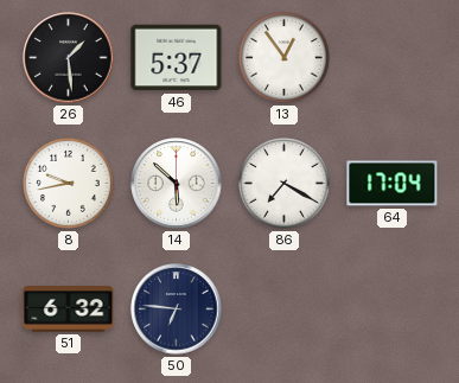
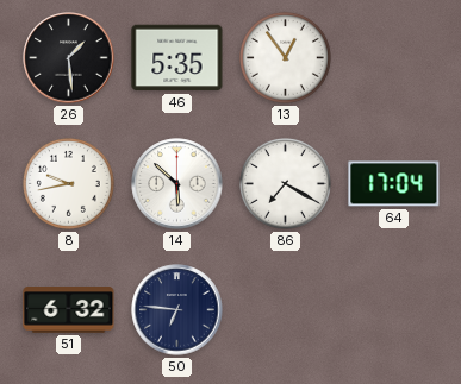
46: 5:37 -> 5:35
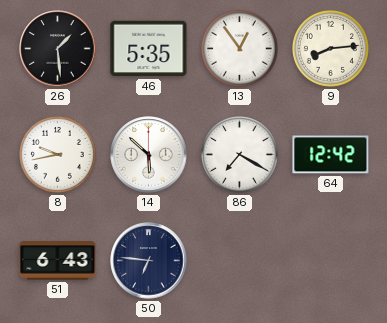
9: none -> 8:14
64: 17:04 -> 12:42
51: 6:32 -> 6:43
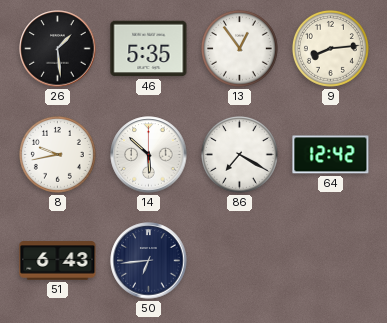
50: 6:46 -> 6:44
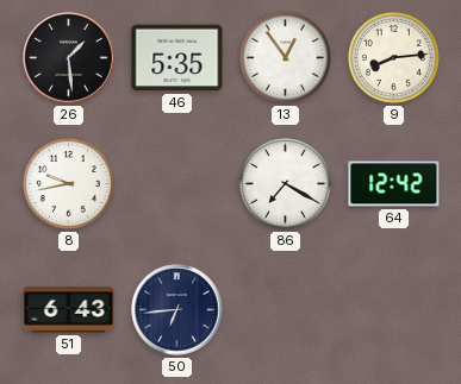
14: 5:52 -> none
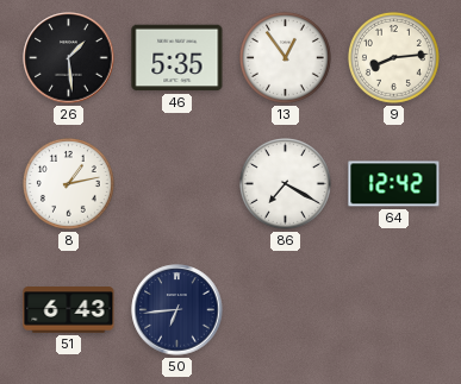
8: 9:43 -> 1:13
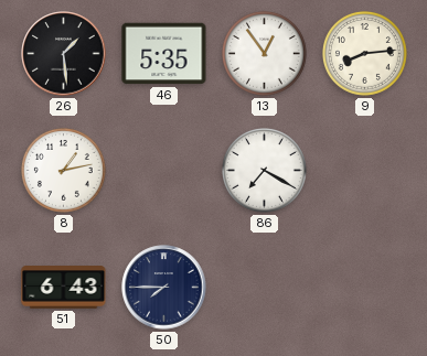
64: 12:42 -> none
50: 6:44 -> 7:45
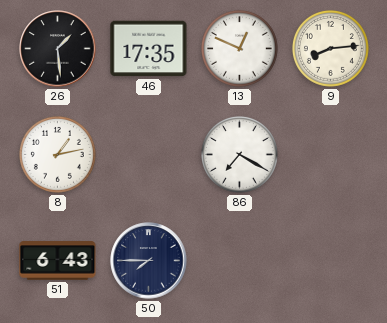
46: 5:35 -> 17:35
13: 12:54 -> 12:49
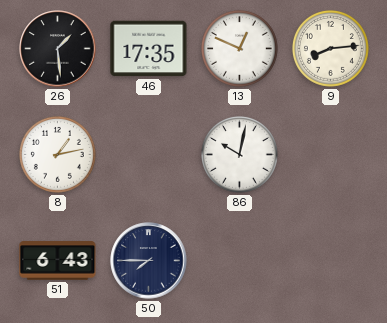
86: 7:20 -> 10:02
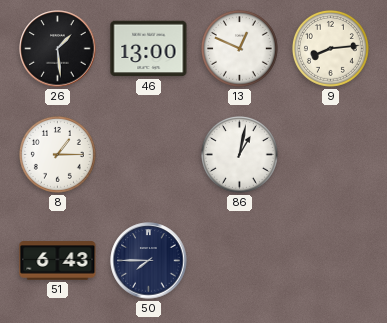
46: 17:35 -> 13:00
8: 1:13 -> 1:15
86: 10:02 -> 1:02
